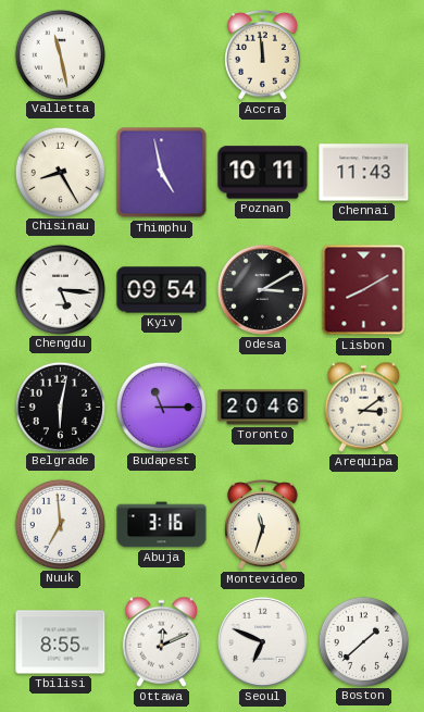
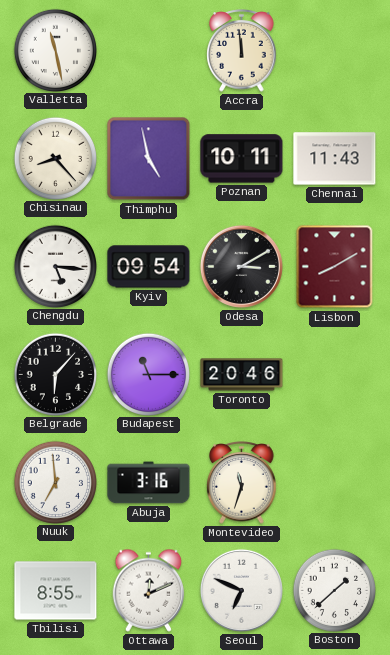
Chisinau: 8:25 -> 8:23
Belgrade: 6:02 -> 6:07
Arequipa: 3:09 -> none
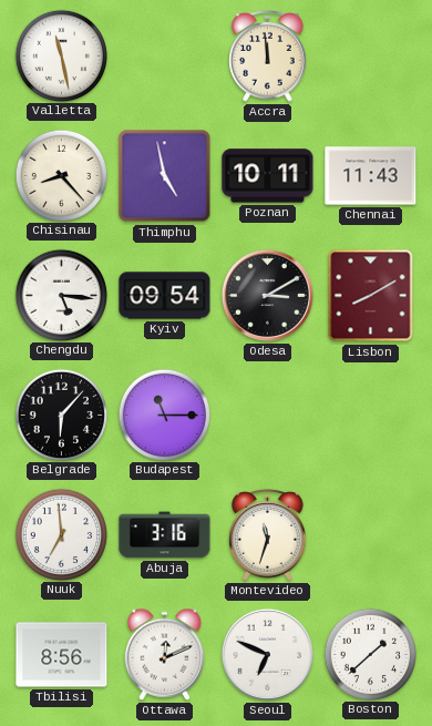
Toronto: 20:46 -> none
Tbilisi: 8:55 -> 8:56
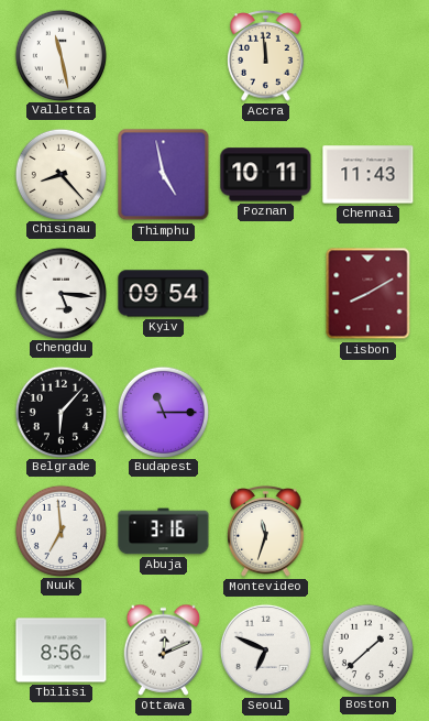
Odesa: 3:10 -> none
